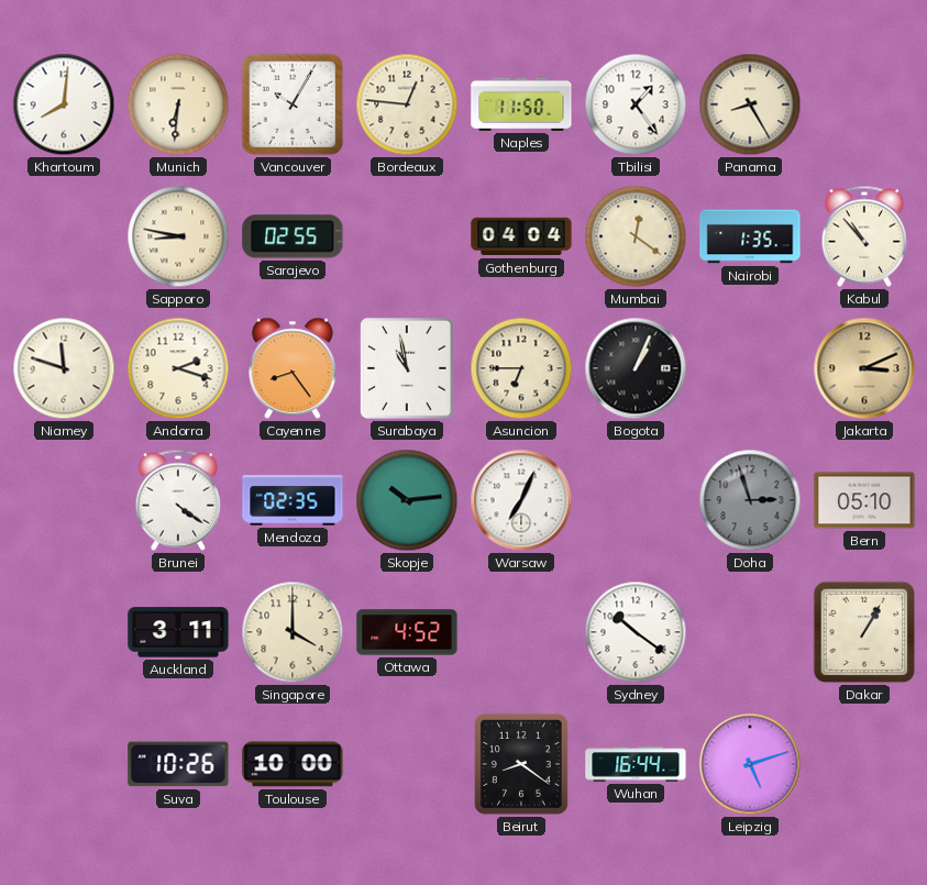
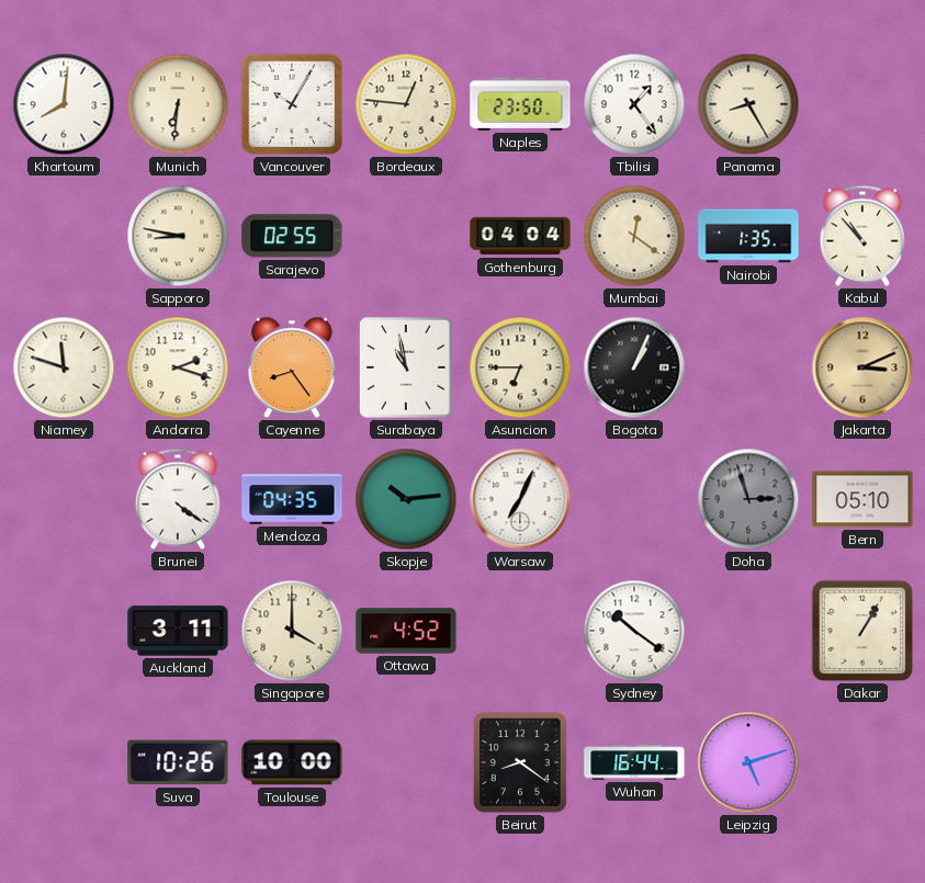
Naples: 11:50 -> 23:50
Mendoza: 02:35 -> 04:35
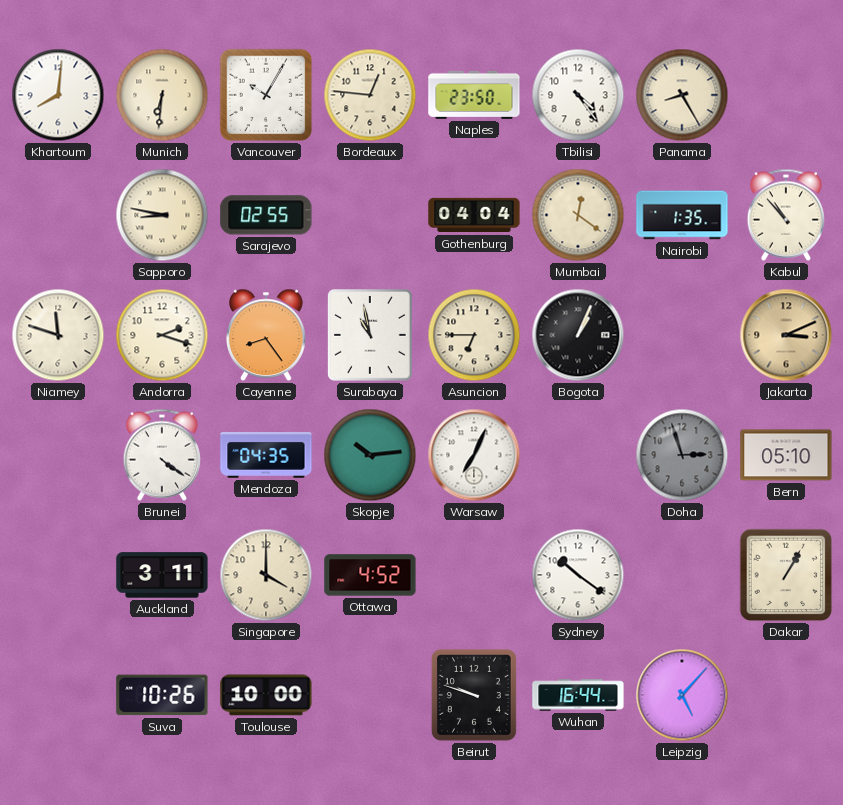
Tbilisi: 1:24 -> 4:24
Beirut: 8:21 -> 9:48
Leipzig: 5:12 -> 5:07
